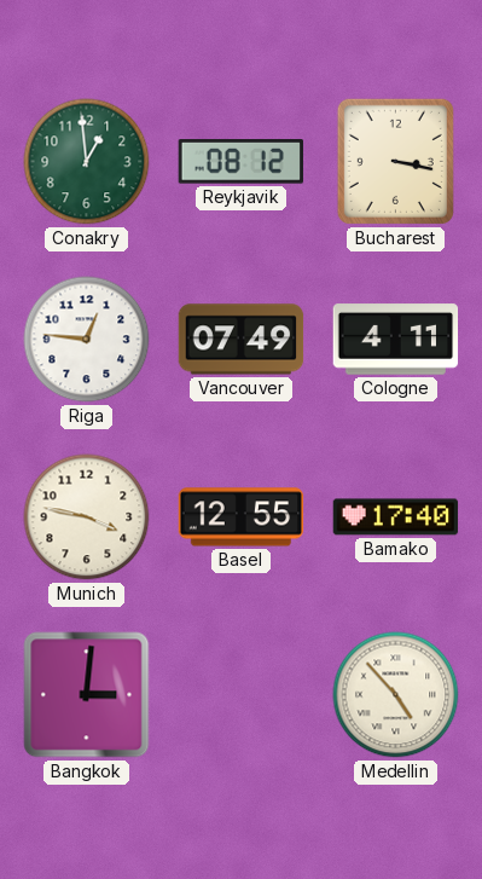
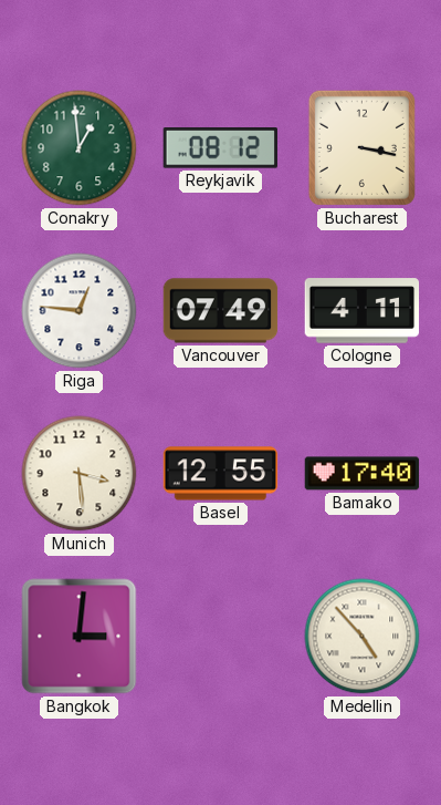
Munich: 3:47 -> 3:29
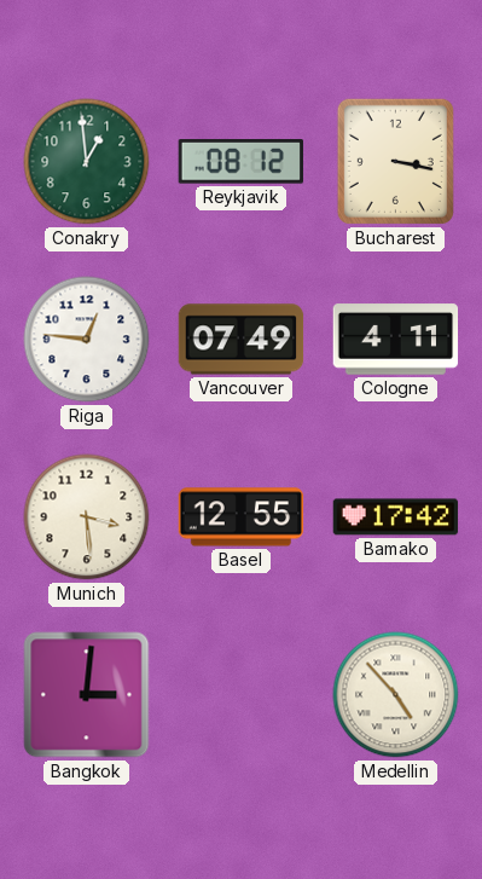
Bamako: 17:40 -> 17:42
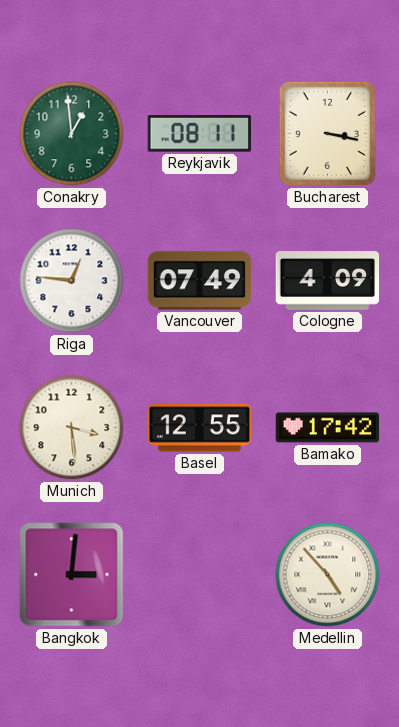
Reykjavik: 08:12 -> 08:11
Cologne: 4:11 -> 4:09
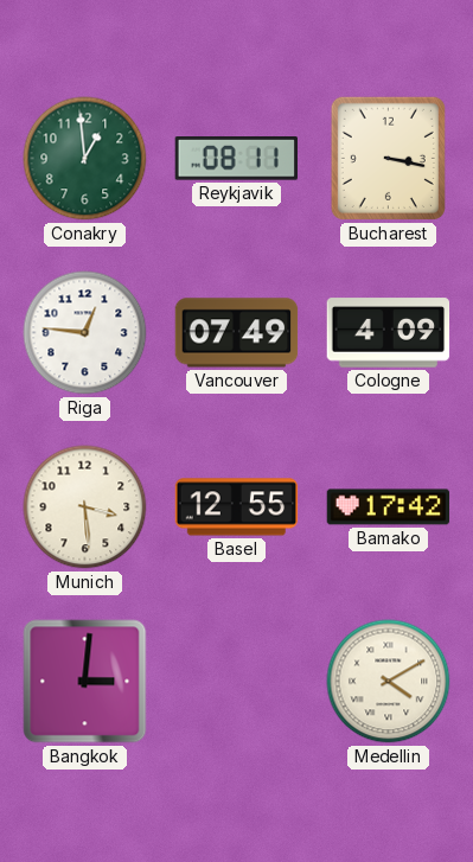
Medellin: 4:53 -> 4:10
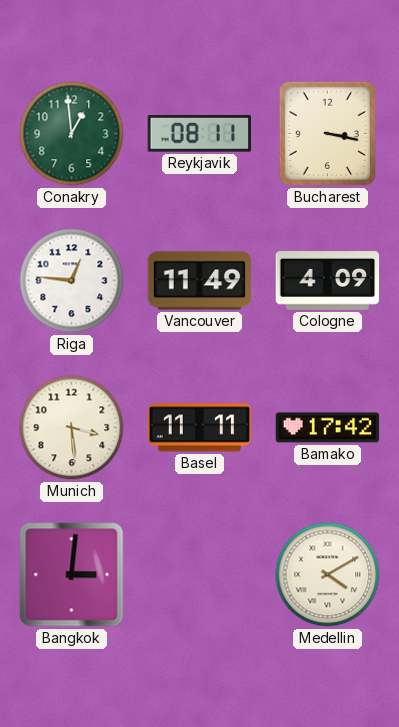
Vancouver: 07:49 -> 11:49
Basel: 12:55 -> 11:11
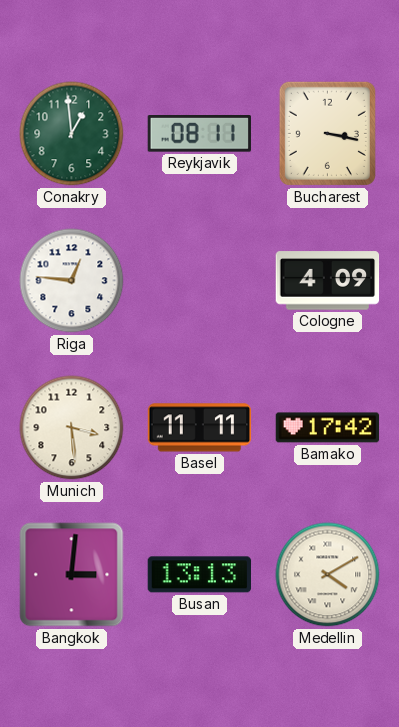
Vancouver: 11:49 -> none
Busan: none -> 13:13
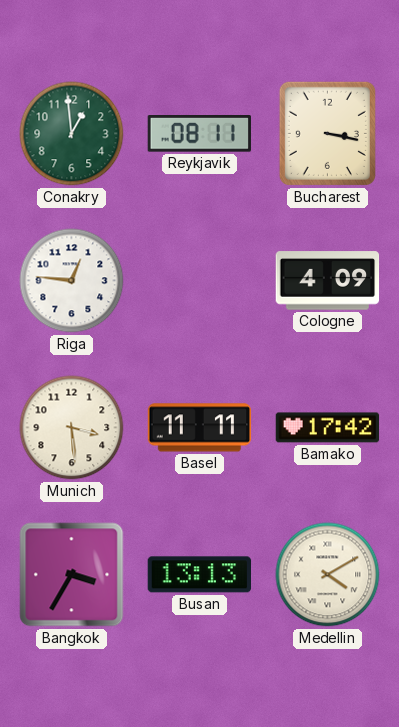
Bangkok: 3:01 -> 3:35
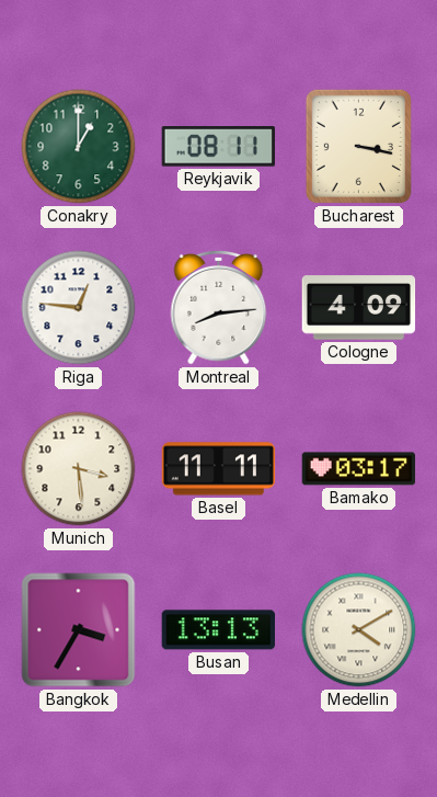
Conakry: 12:59 -> 1:00
Montreal: none -> 8:14
Bamako: 17:42 -> 03:17
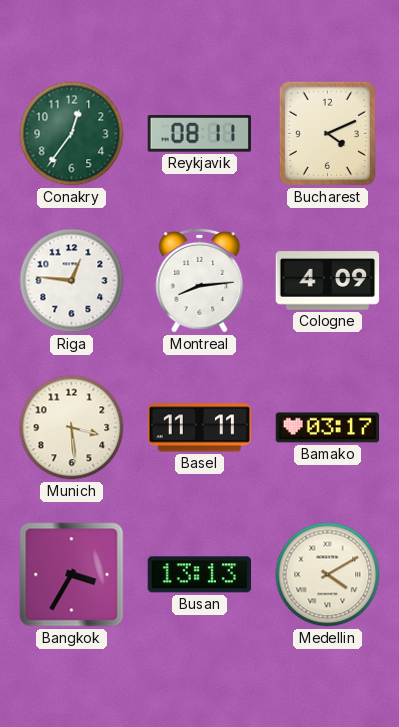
Conakry: 1:00 -> 12:36
Bucharest: 3:17 -> 4:11
